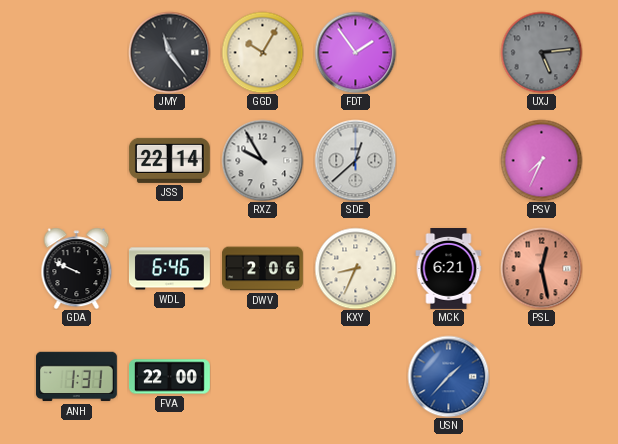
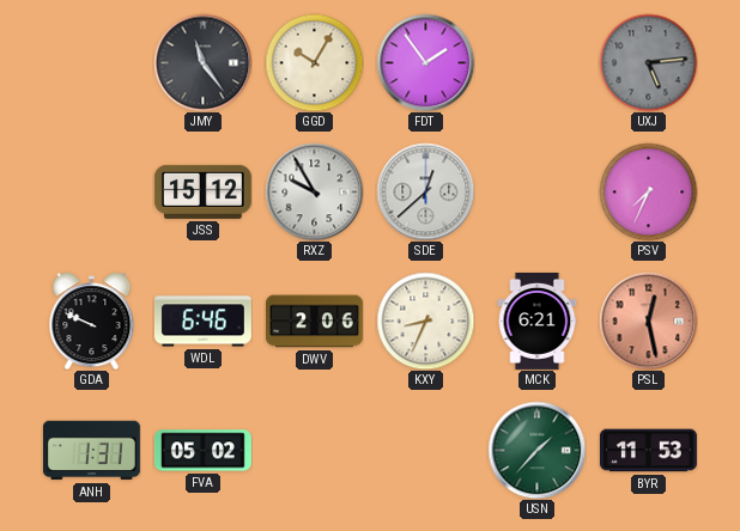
JSS: 22:14 -> 15:12
FVA: 22:00 -> 05:02
USN dial: blue -> green
BYR: none -> 11:53
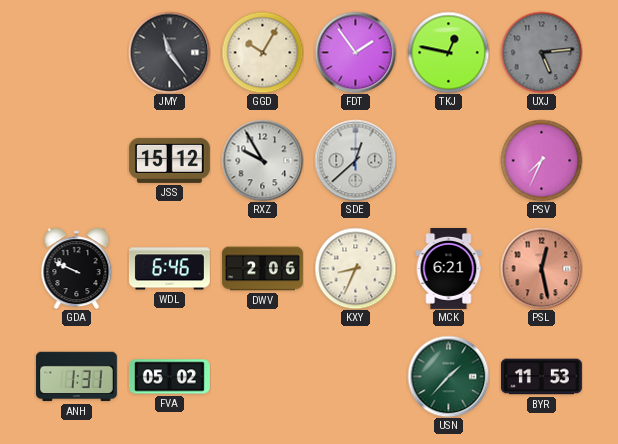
TKJ: none -> 12:47
